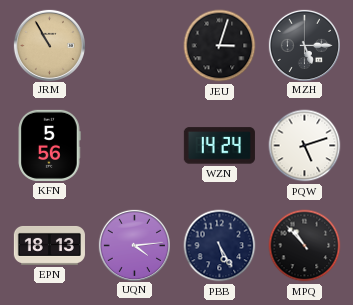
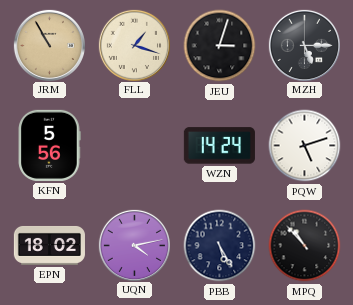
FLL: none -> 1:18
EPN: 18:13 -> 18:02
UQN: 4:14 -> 4:13
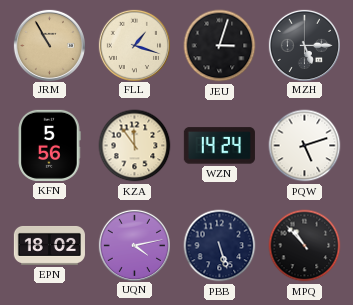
KZA: none -> 11:54
PBB: 5:25 -> 5:27
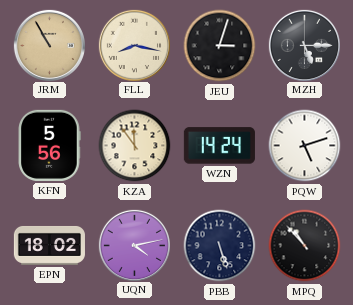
FLL: 1:18 -> 8:17
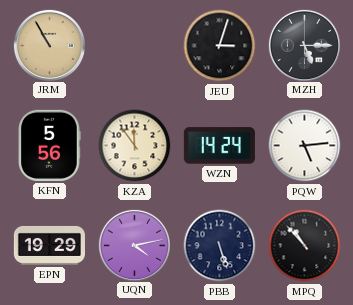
FLL: 8:17 -> none
PQW: 5:12 -> 5:14
EPN: 18:02 -> 19:29
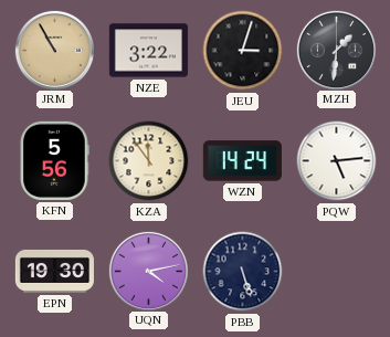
NZE: none -> 3:22
MZH: 5:15 -> 1:31
EPN: 19:29 -> 19:30
MPQ: 10:53 -> none
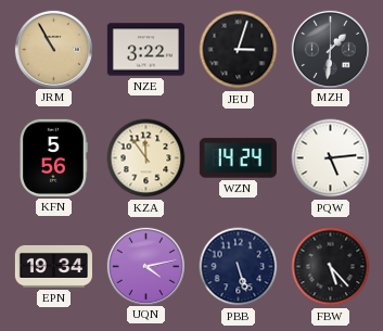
EPN: 19:30 -> 19:34
FBW: none -> 5:23
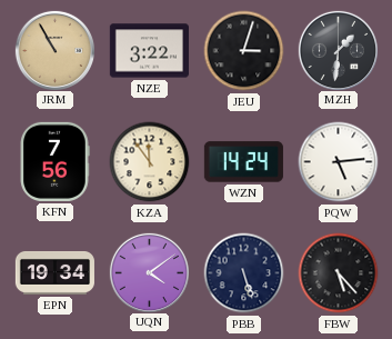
KFN: 5:56 -> 7:56
UQN: 4:13 -> 4:09
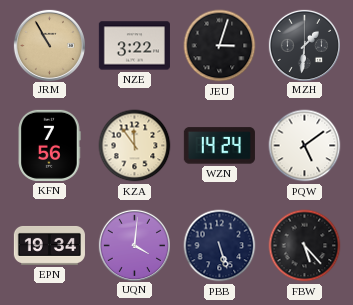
PQW: 5:14 -> 5:09
UQN: 4:09 -> 4:01
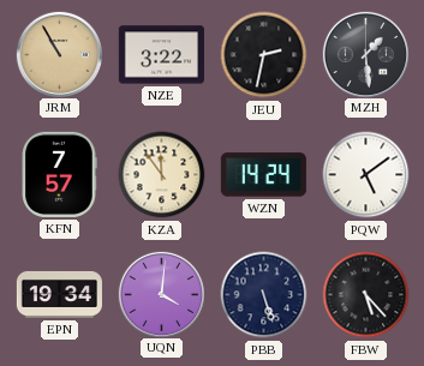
JEU: 3:03 -> 2:32
MZH: 1:31 -> 1:29
KFN: 7:56 -> 7:57
